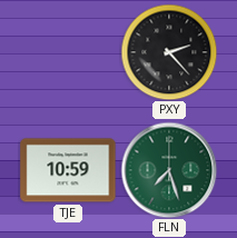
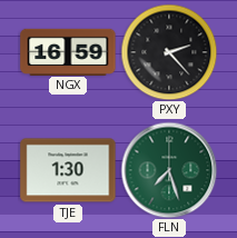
NGX: none -> 16:59
TJE: 10:59 -> 1:30
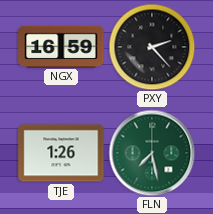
TJE: 1:30 -> 1:26
FLN: 7:27 -> 7:28
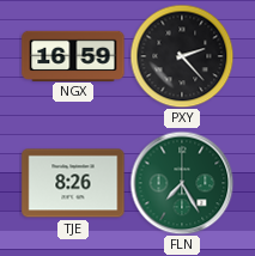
TJE: 1:26 -> 8:26
FLN: 7:28 -> 7:25
